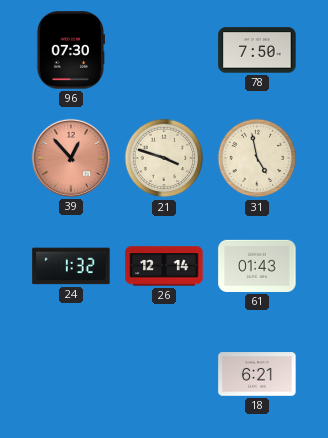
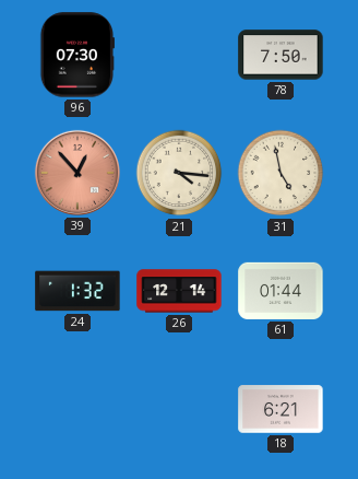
21: 3:48 -> 4:16
61: 01:43 -> 01:44
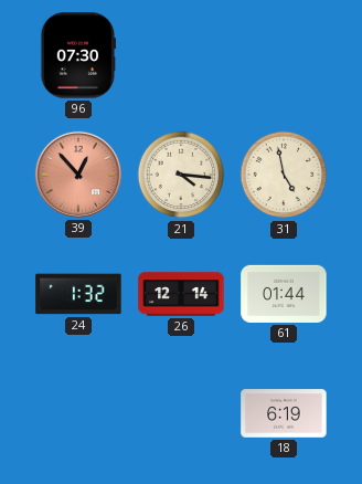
78: 7:50 -> none
18: 6:21 -> 6:19
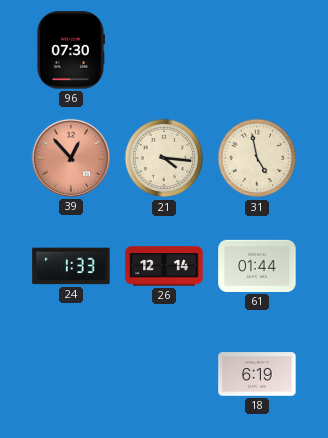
24: 1:32 -> 1:33
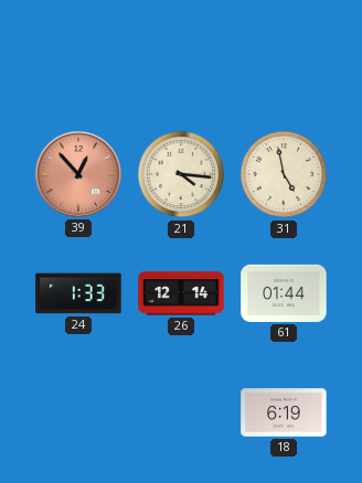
96: 07:30 -> none
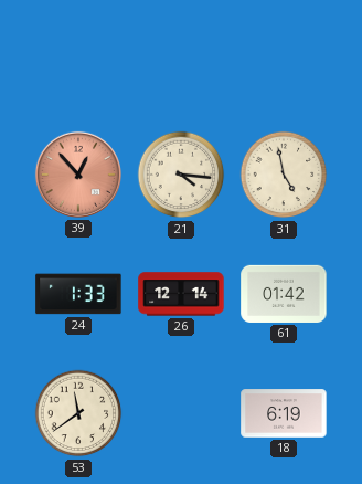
61: 01:44 -> 01:42
53: none -> 11:39
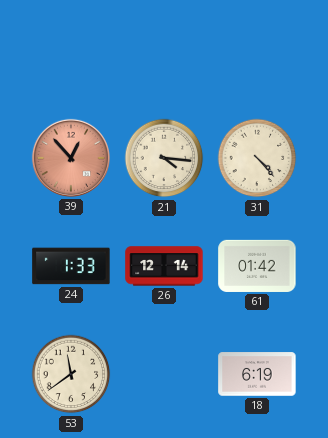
31: 4:58 -> 4:23
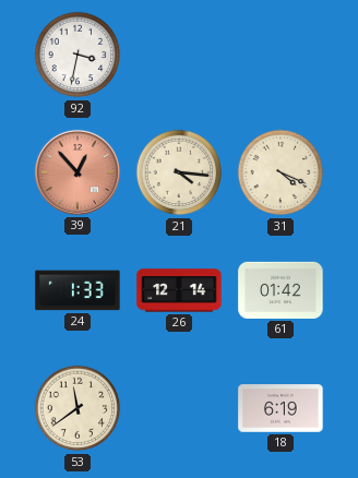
92: none -> 3:32
31: 4:23 -> 4:19
